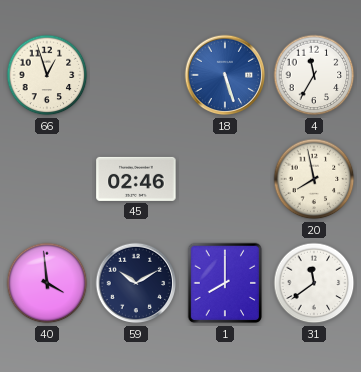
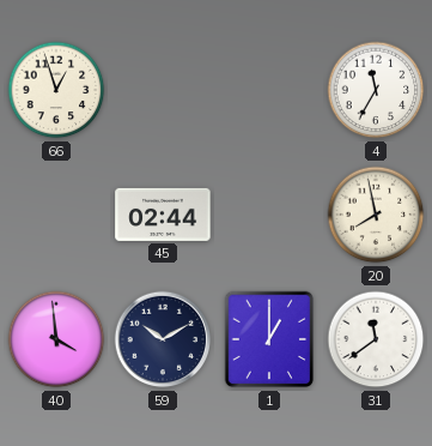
18: 5:27 -> none
45: 02:46 -> 02:44
1: 8:00 -> 1:00
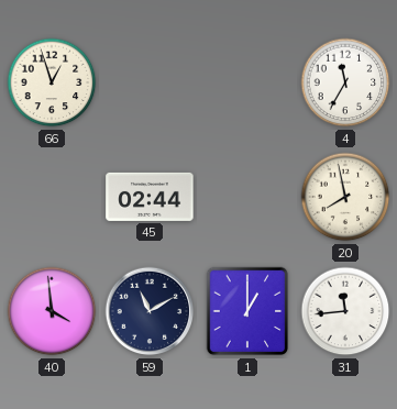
59: 10:10 -> 11:10
31: 11:39 -> 11:44
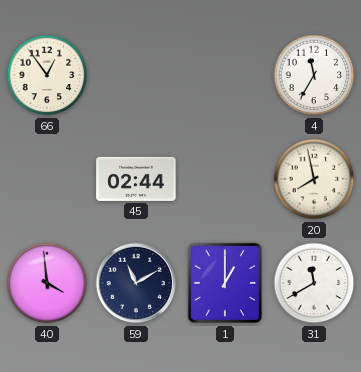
66: 12:57 -> 12:54
31: 11:44 -> 11:40
